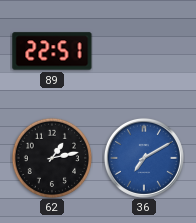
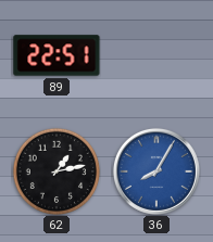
36: 7:10 -> 8:05
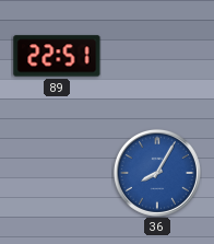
62: 1:13 -> none
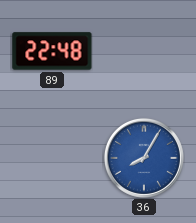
89: 22:51 -> 22:48
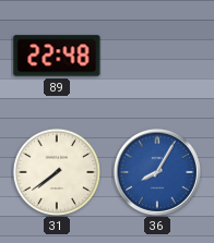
31: none -> 7:39
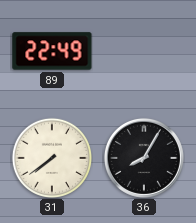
89: 22:48 -> 22:49
36 dial: blue -> black
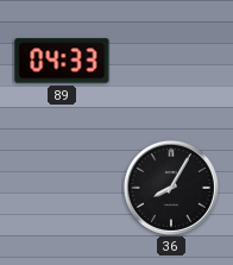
89: 22:49 -> 04:33
31: 7:39 -> none
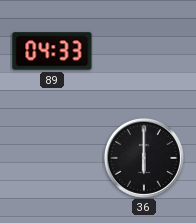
36: 8:05 -> 6:00
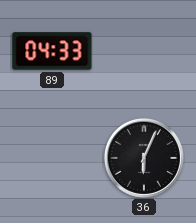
36: 6:00 -> 6:04
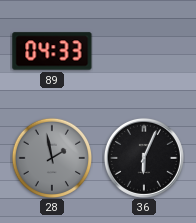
28: none -> 1:58
